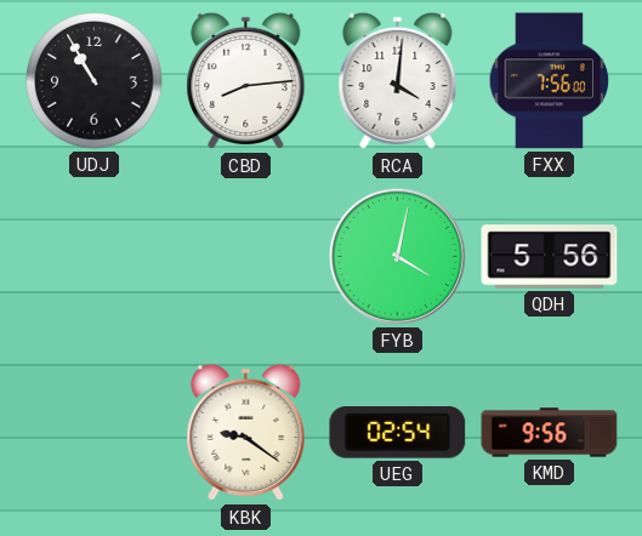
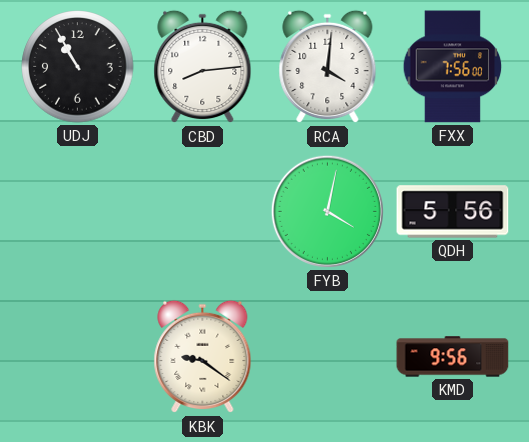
UEG: 02:54 -> none
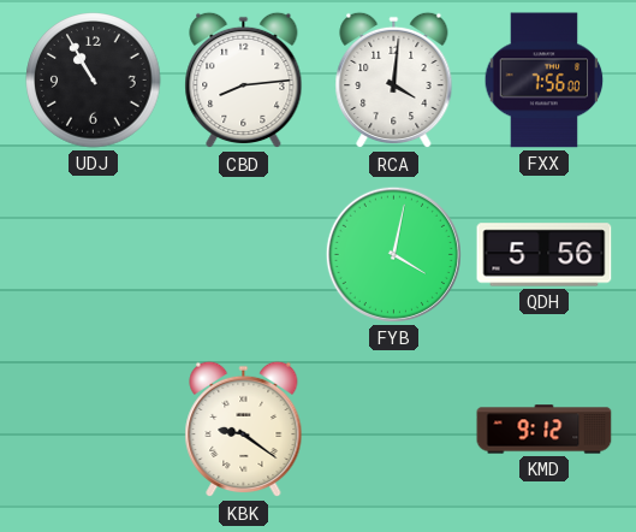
KMD: 9:56 -> 9:12
